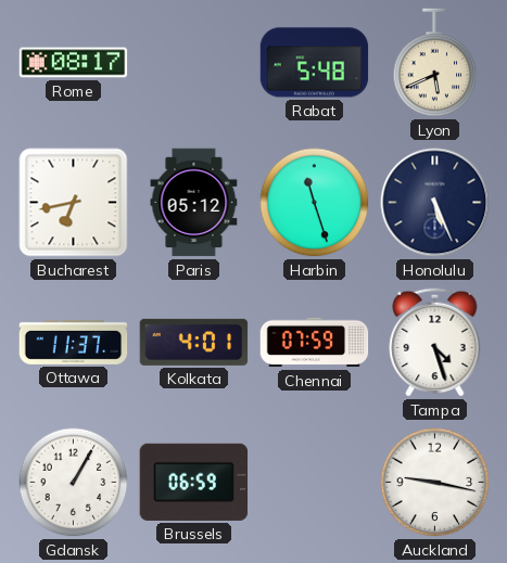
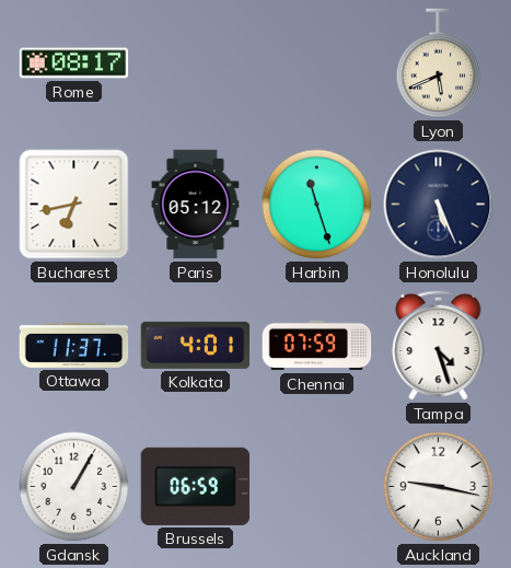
Rabat: 5:48 -> none
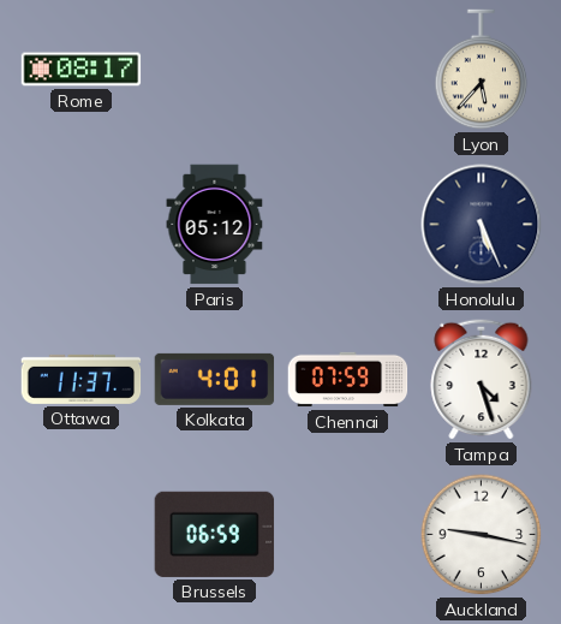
Lyon: 5:41 -> 5:37
Bucharest: 6:43 -> none
Harbin: 11:27 -> none
Gdansk: 1:05 -> none
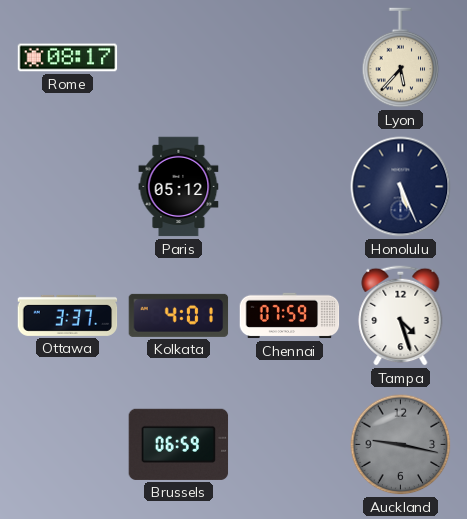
Ottawa: 11:37 -> 3:37
Auckland dial: white -> grey
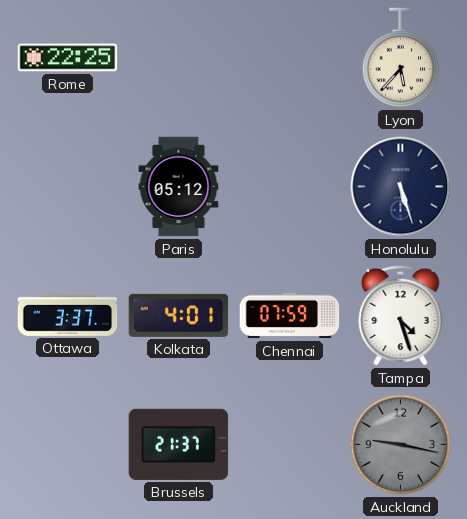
Rome: 08:17 -> 22:25
Honolulu: 5:26 -> 5:27
Brussels: 06:59 -> 21:37
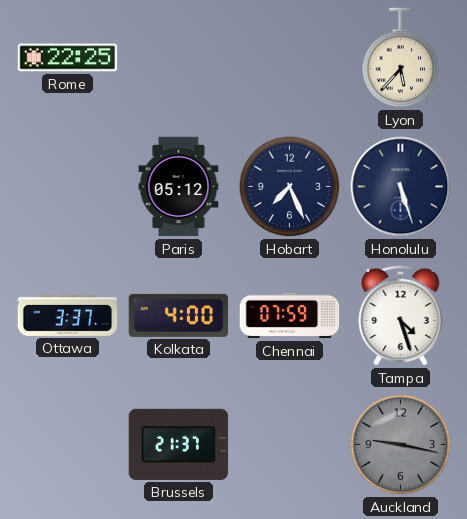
Hobart: none -> 7:26
Kolkata: 4:01 -> 4:00
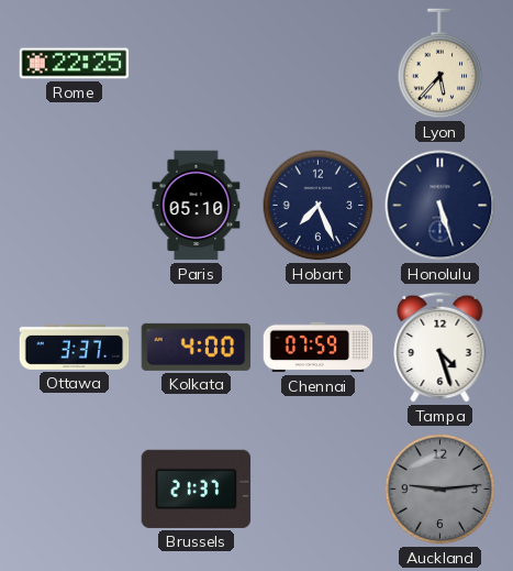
Paris: 05:12 -> 05:10
Auckland: 9:17 -> 9:14
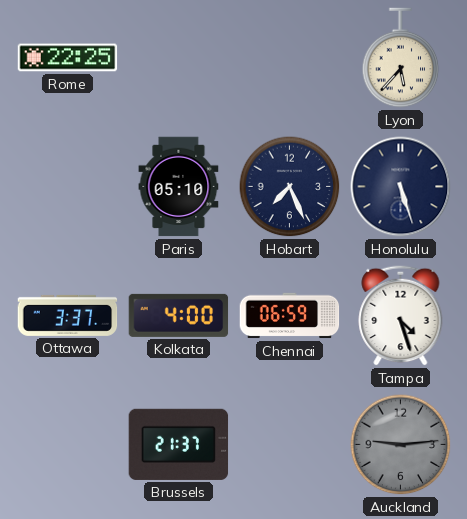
Chennai: 07:59 -> 06:59
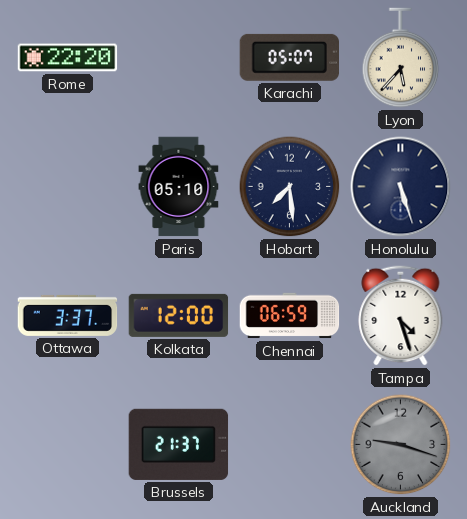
Rome: 22:25 -> 22:20
Karachi: none -> 05:07
Hobart: 7:26 -> 7:29
Kolkata: 4:00 -> 12:00
Auckland: 9:14 -> 9:18
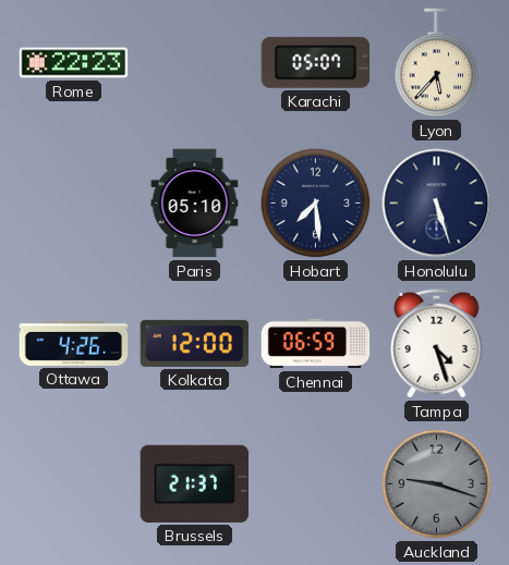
Rome: 22:20 -> 22:23
Ottawa: 3:37 -> 4:26
